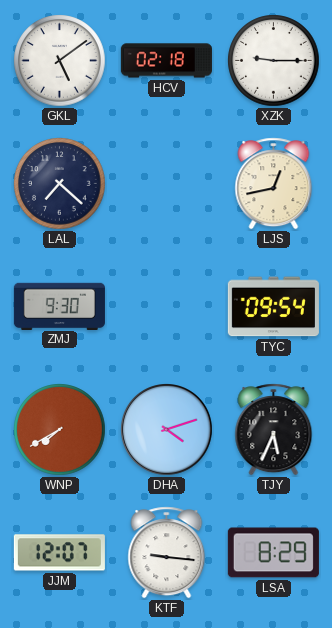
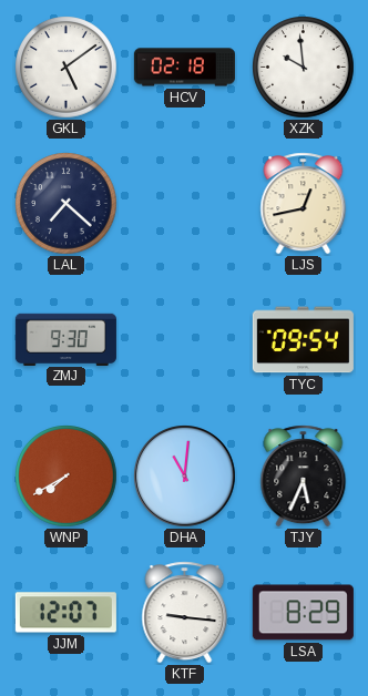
XZK: 9:15 -> 9:59
DHA: 4:12 -> 11:01
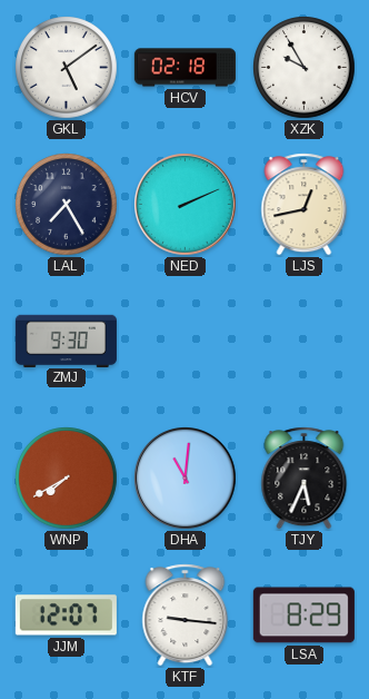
XZK: 9:59 -> 9:55
LAL: 7:22 -> 7:25
NED: none -> 2:11
TYC: 09:54 -> none
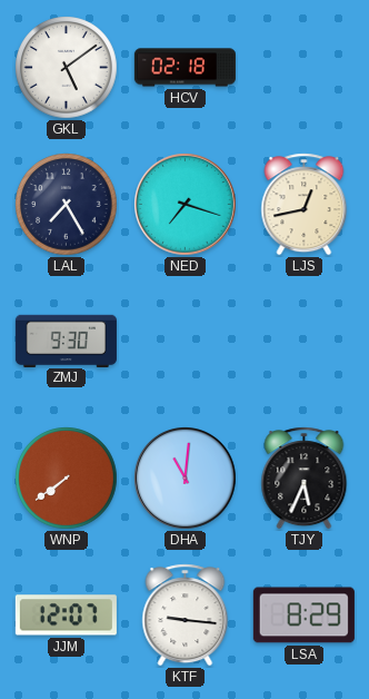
XZK: 9:55 -> none
NED: 2:11 -> 7:18
WNP: 7:40 -> 7:39
